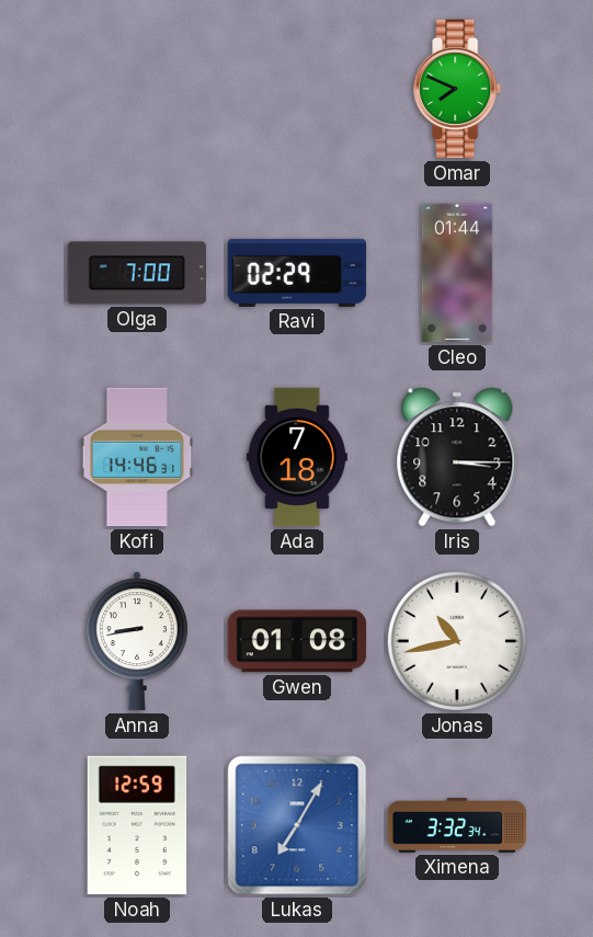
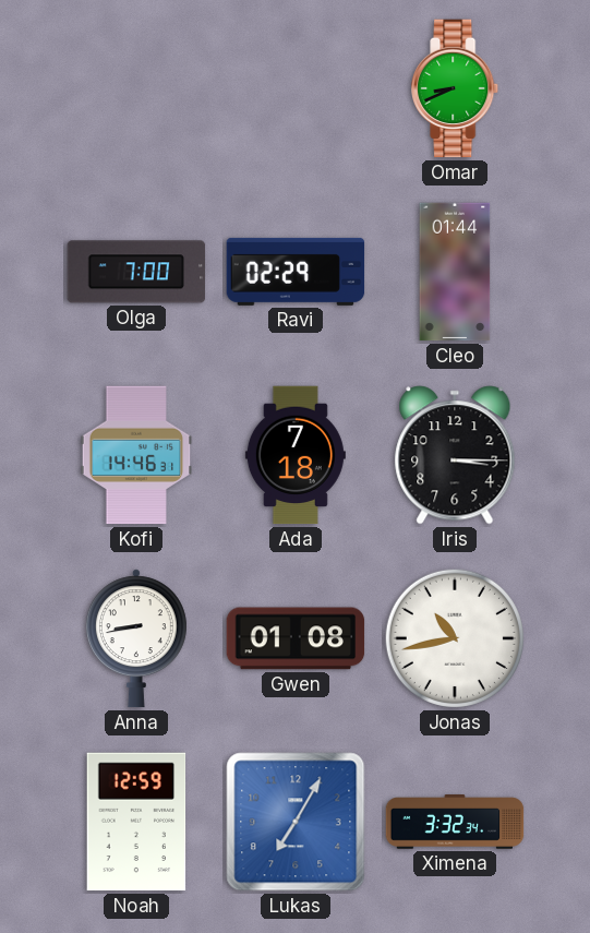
Omar: 7:49 -> 8:41
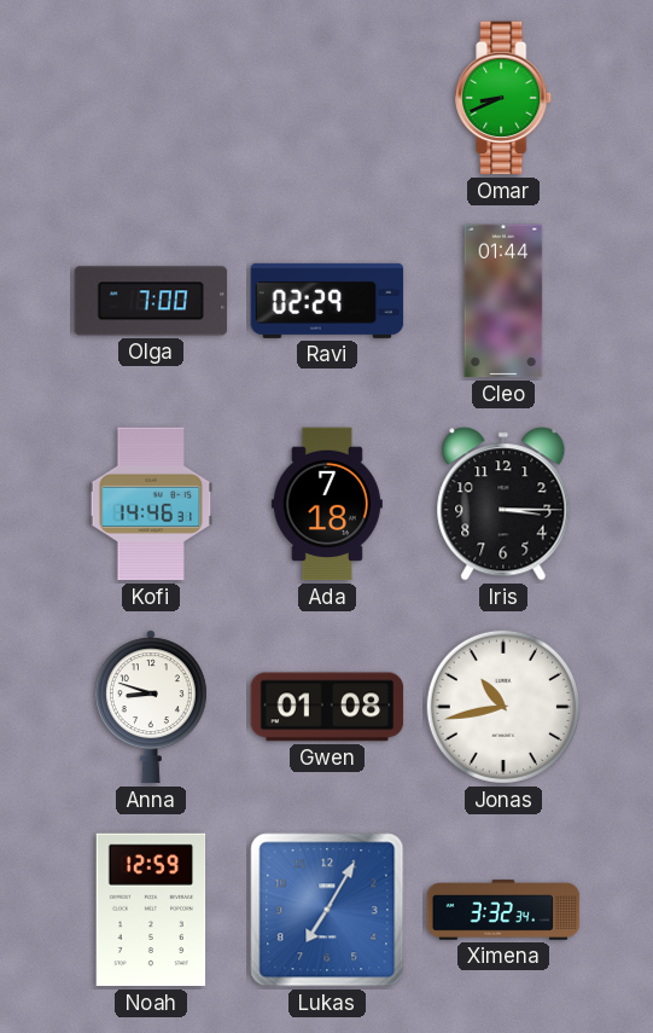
Anna: 8:43 -> 8:48
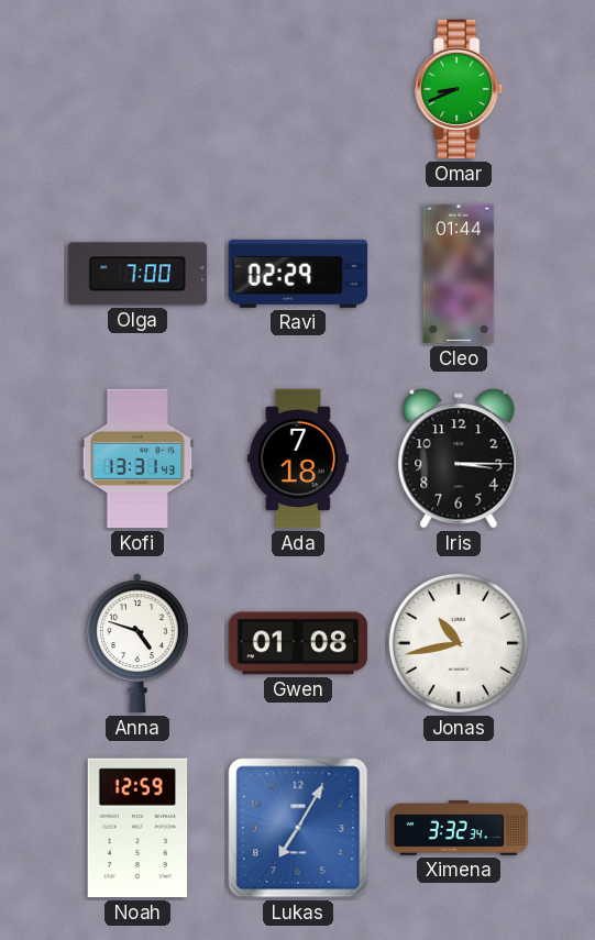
Kofi: 14:46 -> 13:31
Anna: 8:48 -> 4:48
